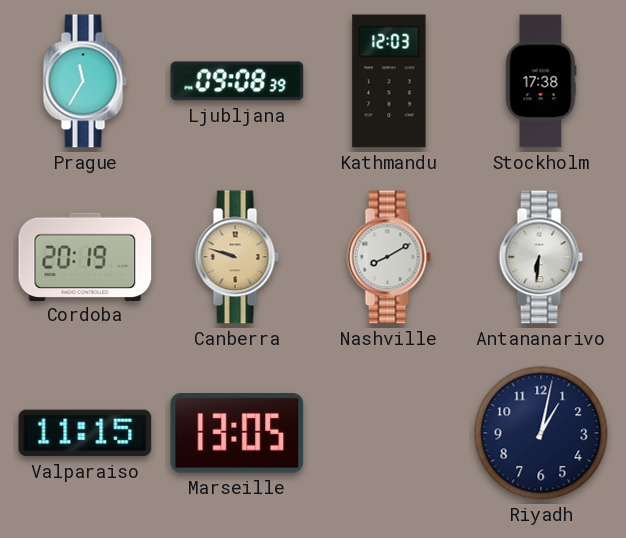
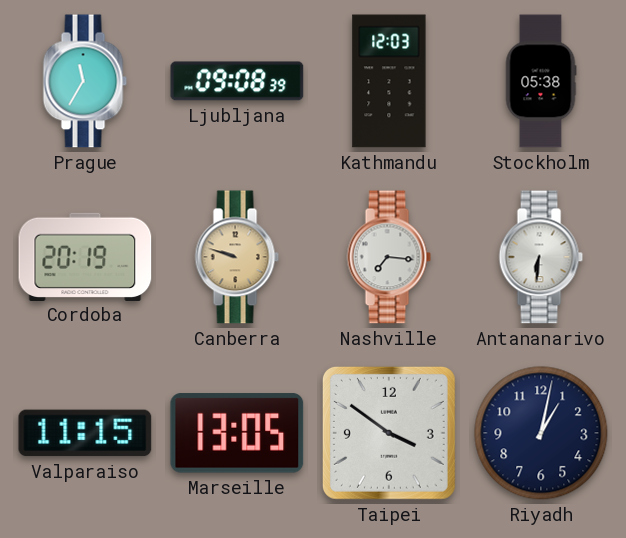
Stockholm: 17:38 -> 05:38
Nashville: 8:10 -> 7:16
Taipei: none -> 3:51
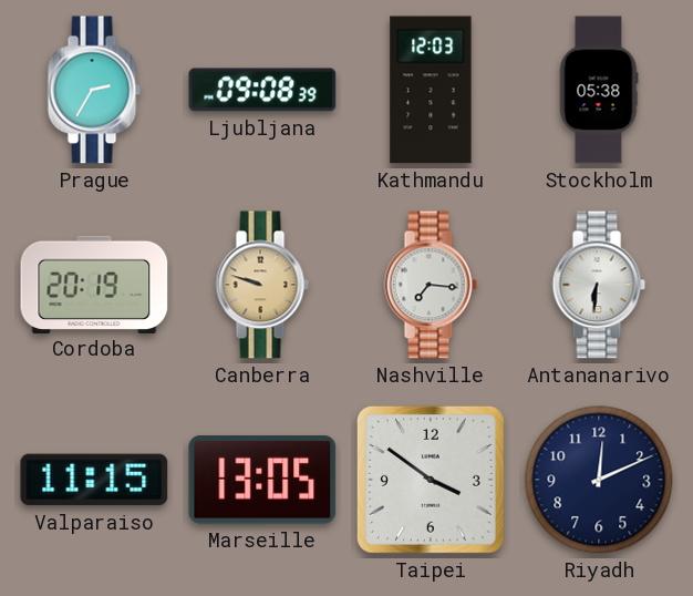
Prague: 11:35 -> 2:35
Riyadh: 1:02 -> 12:11
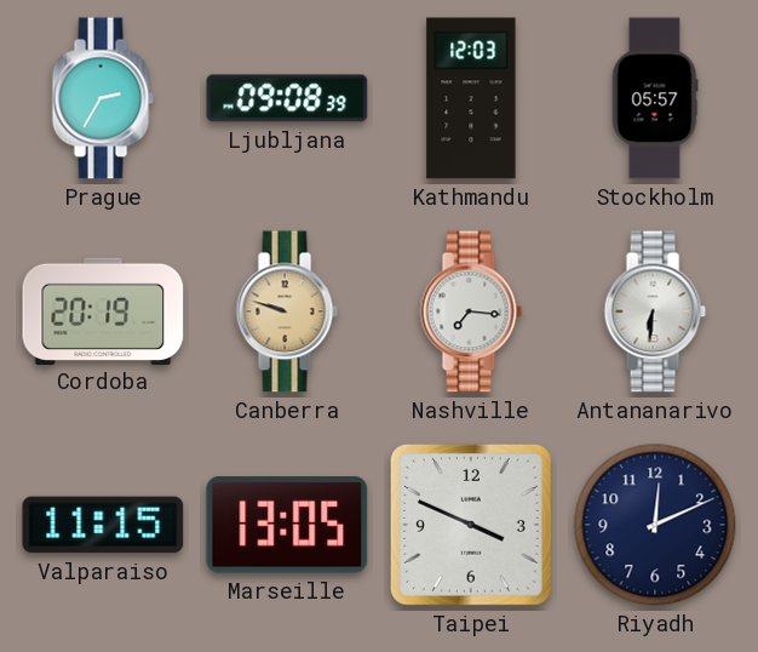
Stockholm: 05:38 -> 05:57
Taipei: 3:51 -> 3:49
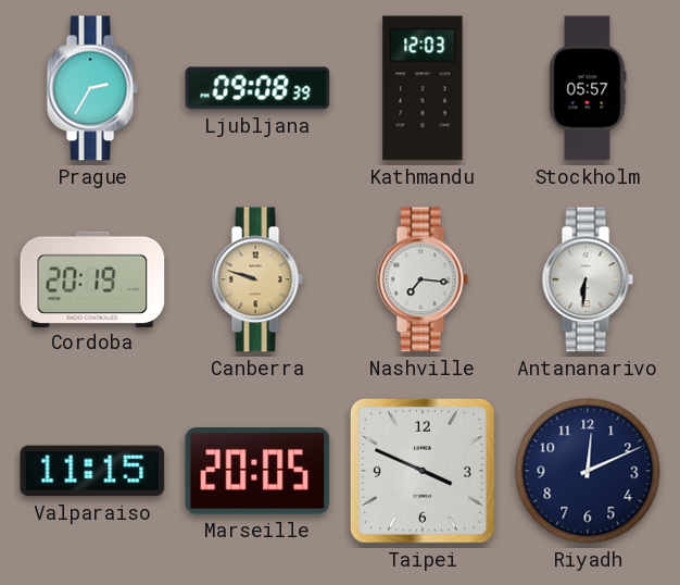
Marseille: 13:05 -> 20:05
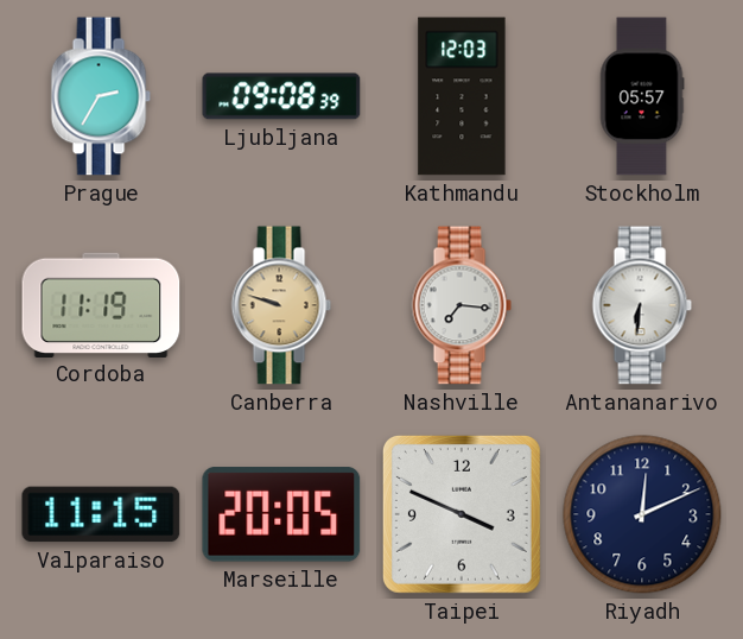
Cordoba: 20:19 -> 11:19
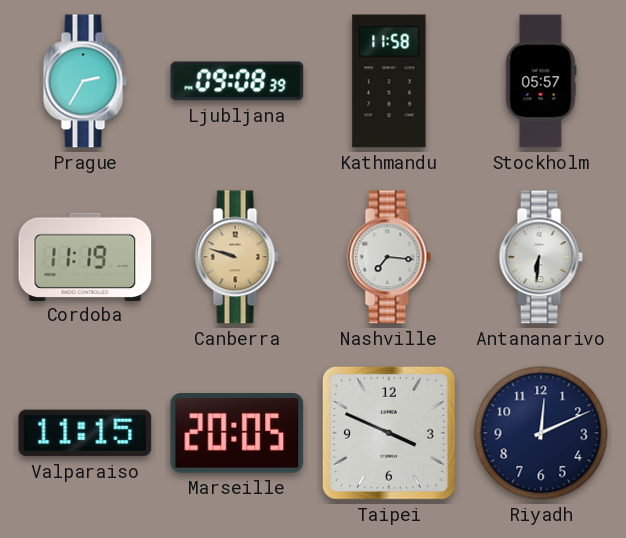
Kathmandu: 12:03 -> 11:58
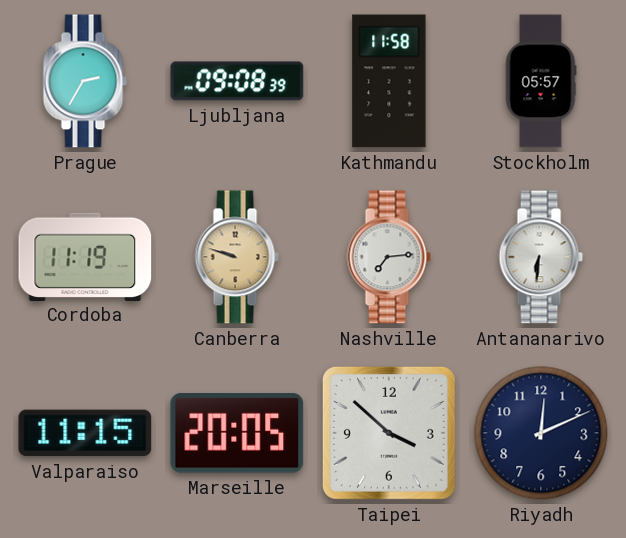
Nashville: 7:16 -> 7:14
Taipei: 3:49 -> 3:52
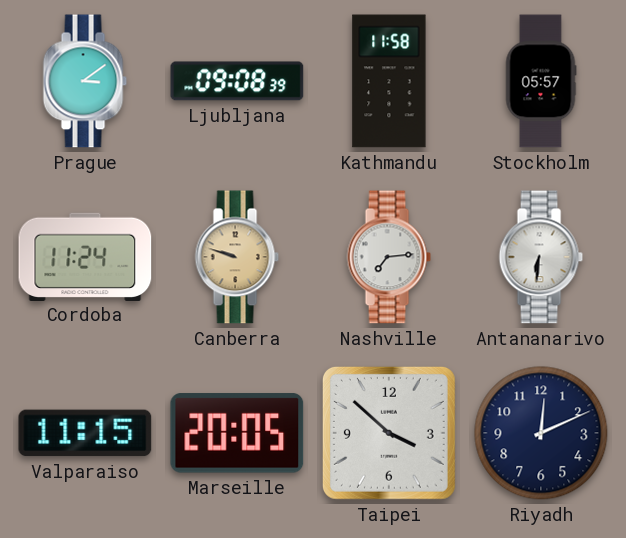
Prague: 2:35 -> 3:09
Cordoba: 11:19 -> 11:24
